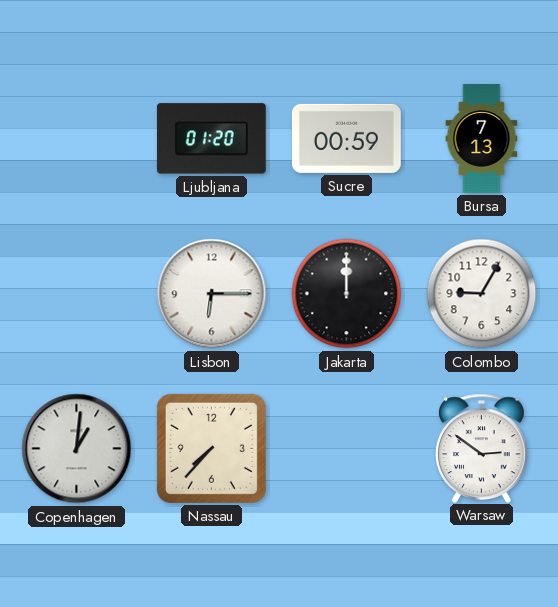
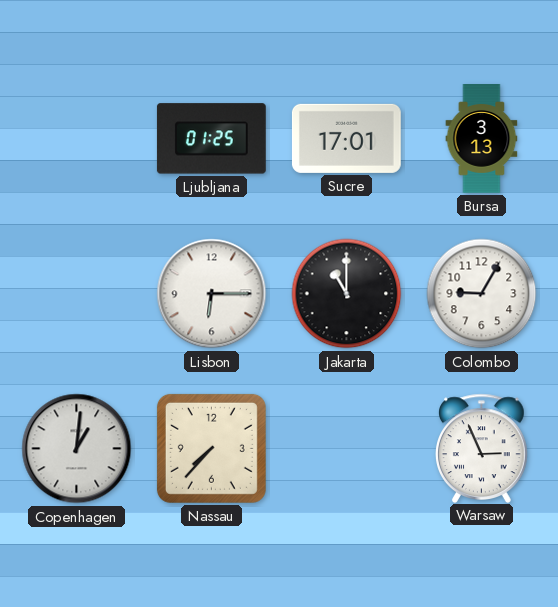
Ljubljana: 01:20 -> 01:25
Sucre: 00:59 -> 17:01
Bursa: 7:13 -> 3:13
Jakarta: 12:00 -> 11:00
Warsaw: 2:51 -> 2:56
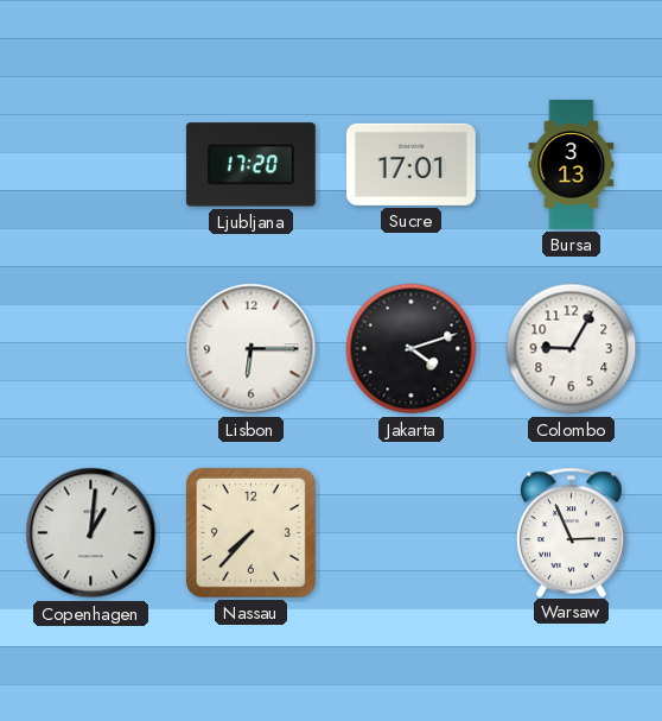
Ljubljana: 01:25 -> 17:20
Jakarta: 11:00 -> 4:12
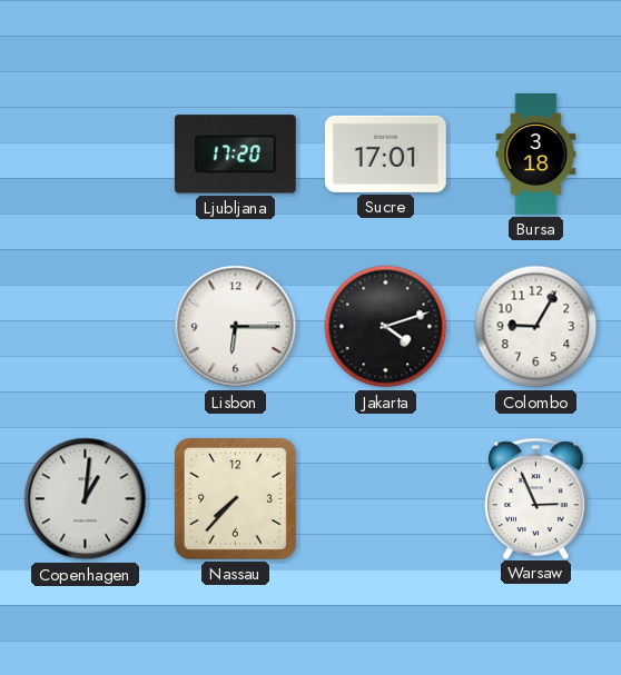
Bursa: 3:13 -> 3:18
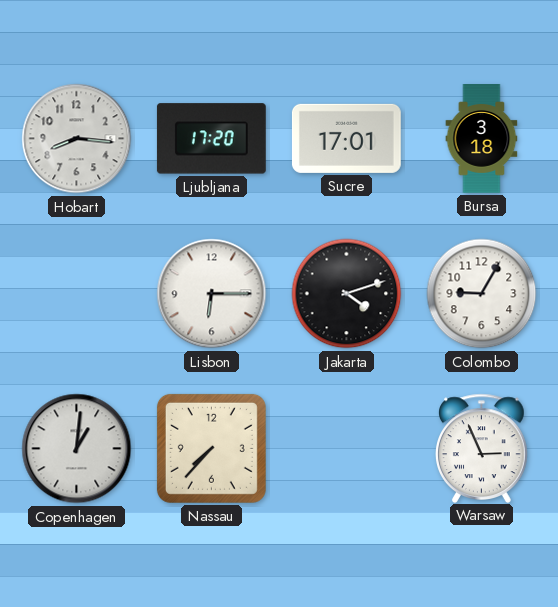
Hobart: none -> 8:16
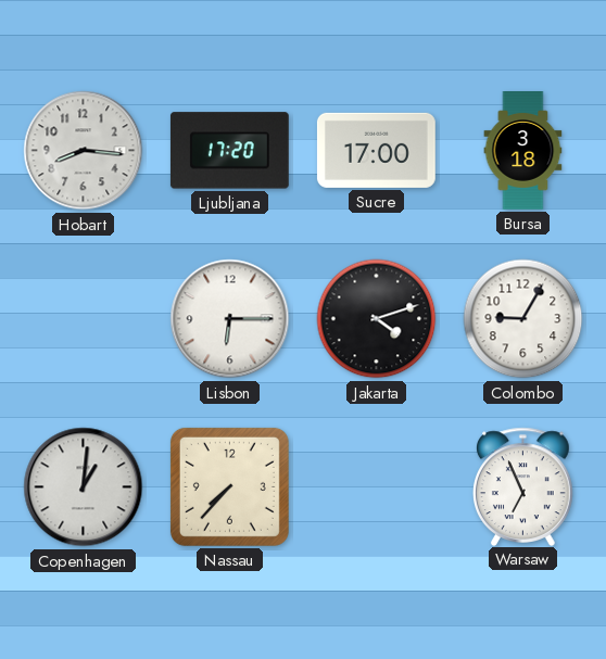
Sucre: 17:01 -> 17:00
Warsaw: 2:56 -> 6:56
